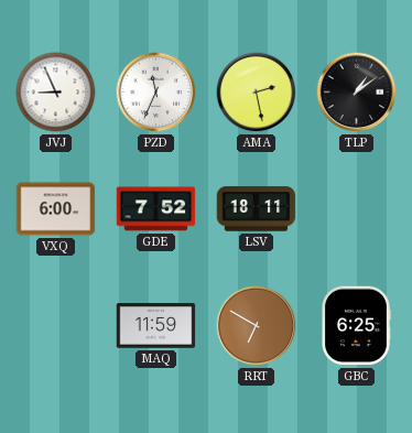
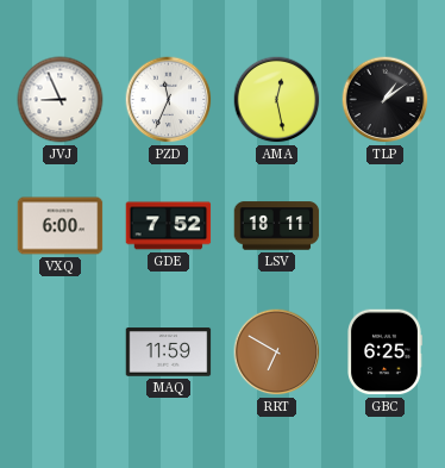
AMA: 2:28 -> 12:28
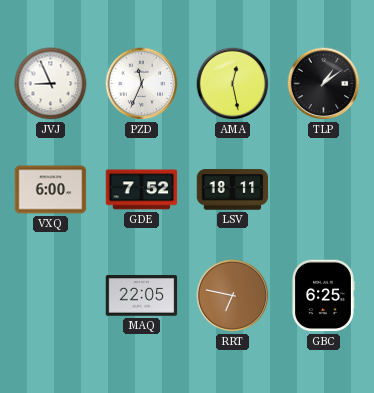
MAQ: 11:59 -> 22:05
RRT: 6:50 -> 6:47
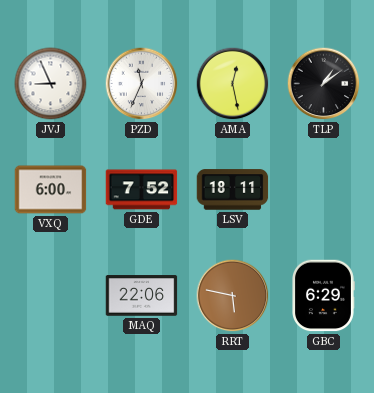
MAQ: 22:05 -> 22:06
RRT: 6:47 -> 5:47
GBC: 6:25 -> 6:29
